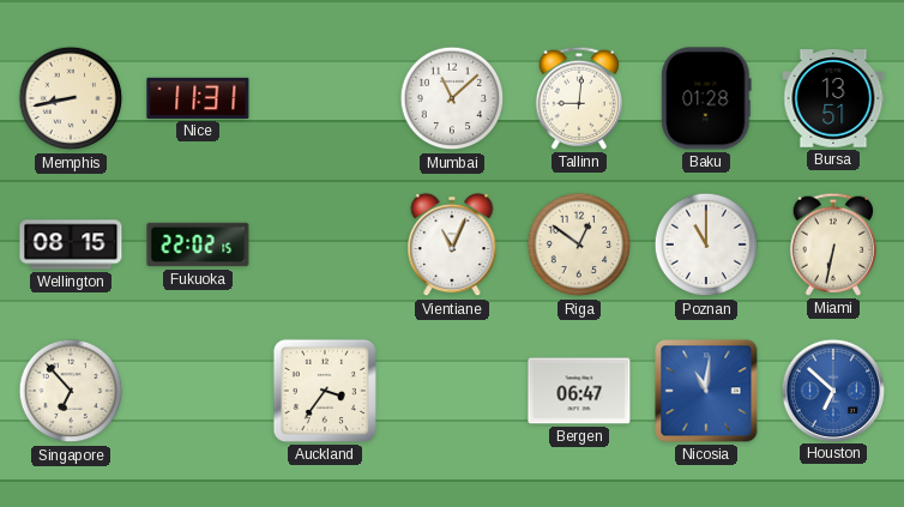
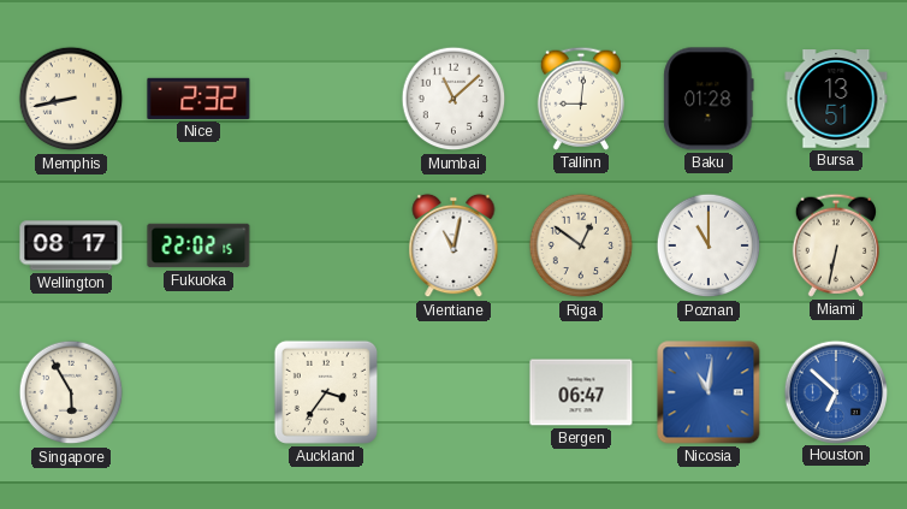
Nice: 11:31 -> 2:32
Wellington: 08:15 -> 08:17
Vientiane: 11:04 -> 11:02
Singapore: 6:53 -> 5:55
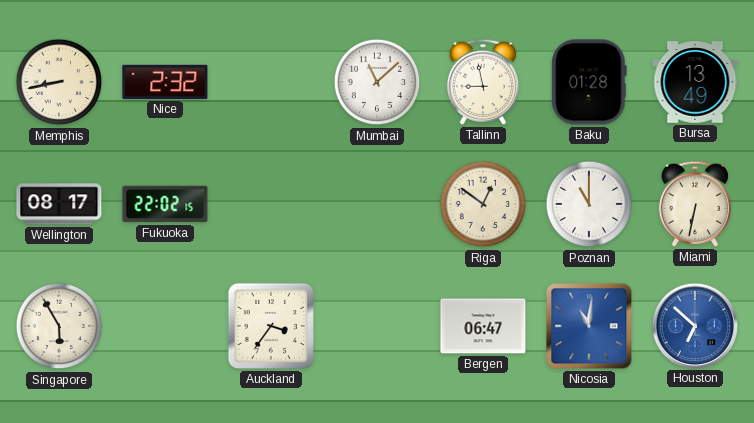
Tallinn: 9:01 -> 8:58
Bursa: 13:51 -> 13:49
Vientiane: 11:02 -> none
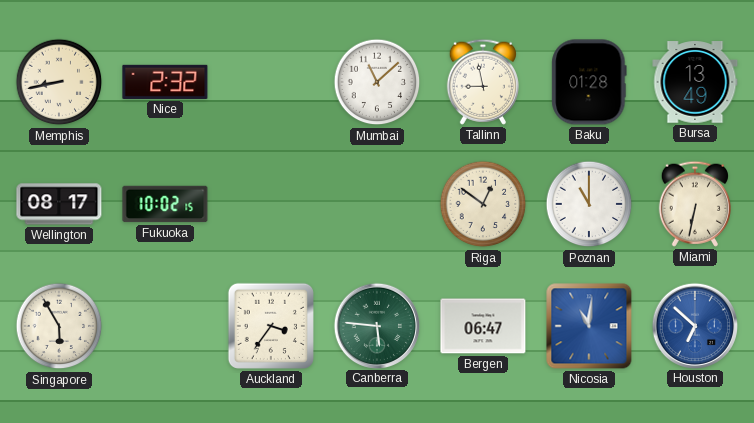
Fukuoka: 22:02 -> 10:02
Canberra: none -> 5:46
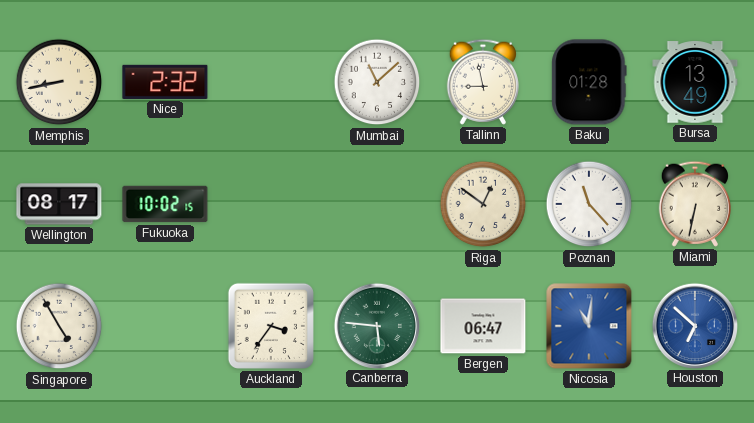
Poznan: 11:00 -> 11:23
Singapore: 5:55 -> 4:55
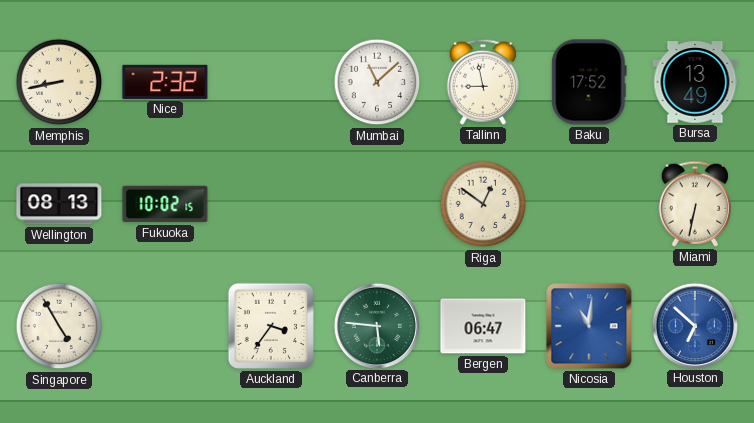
Baku: 01:28 -> 17:52
Wellington: 08:17 -> 08:13
Poznan: 11:23 -> none
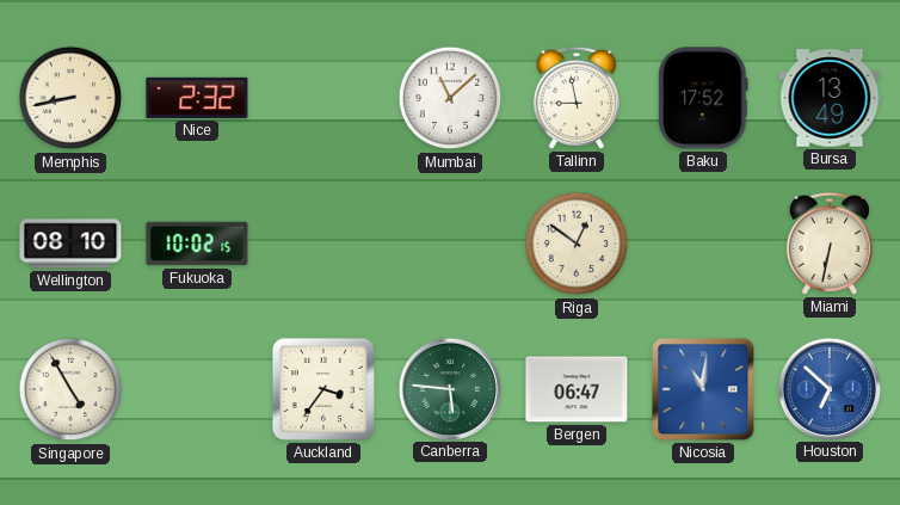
Wellington: 08:13 -> 08:10
